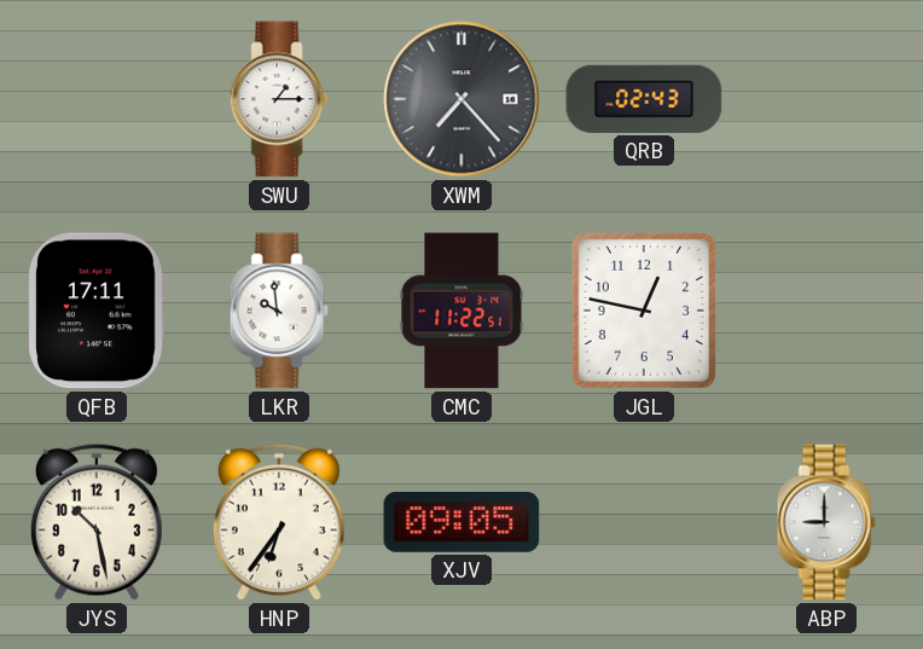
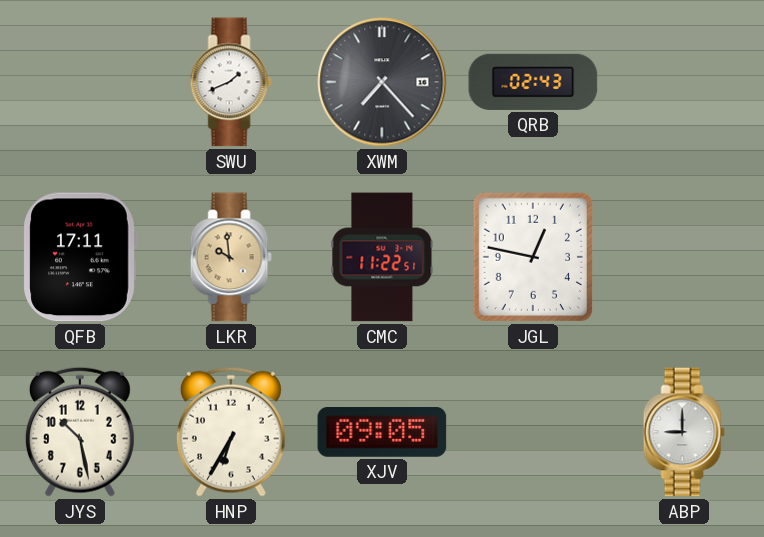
SWU: 1:15 -> 1:41
LKR dial: white -> champagne
HNP: 6:36 -> 6:35
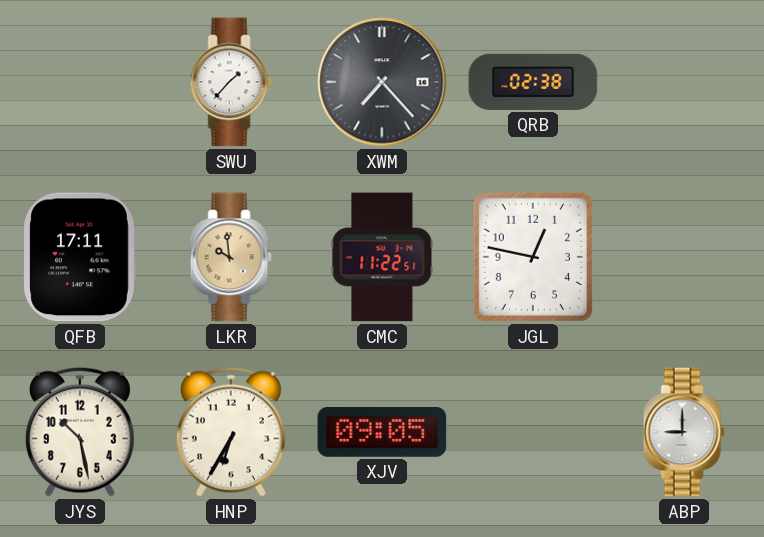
SWU: 1:41 -> 1:37
QRB: 02:43 -> 02:38
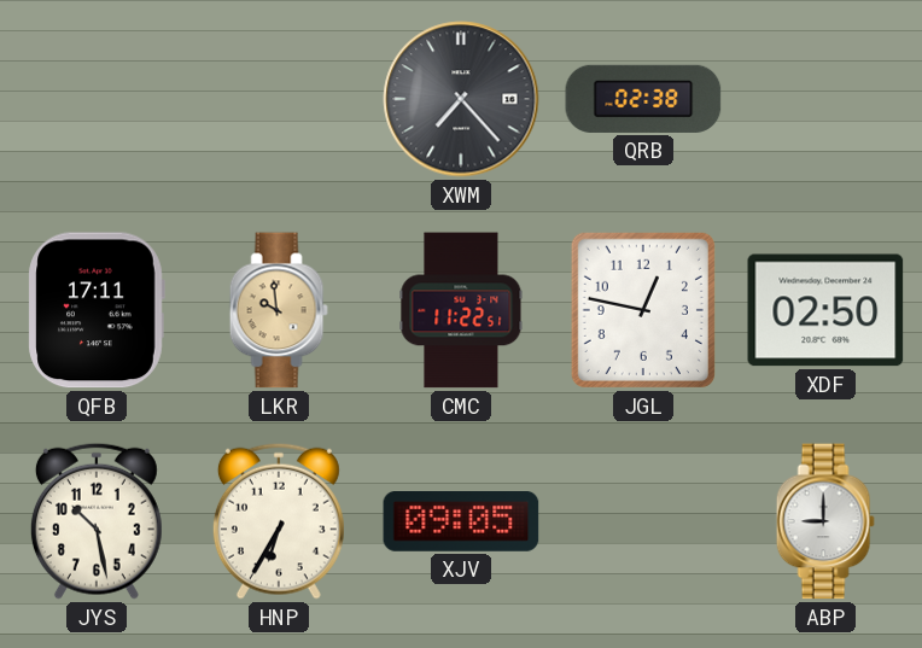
SWU: 1:37 -> none
XDF: none -> 02:50
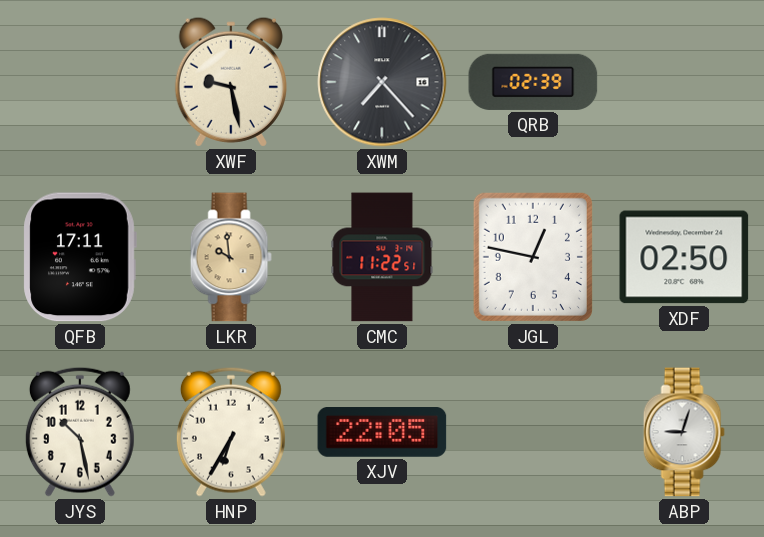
XWF: none -> 9:28
QRB: 02:38 -> 02:39
XJV: 09:05 -> 22:05
ABP: 9:00 -> 9:03
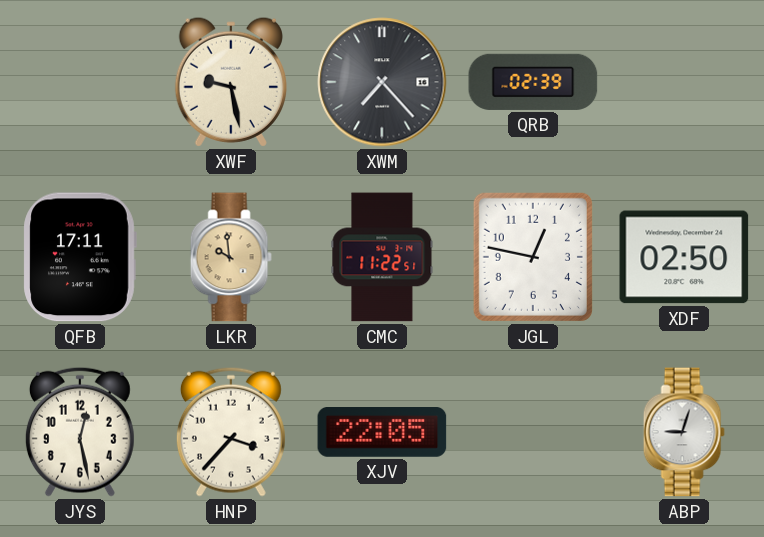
JYS: 10:28 -> 12:28
HNP: 6:35 -> 3:37
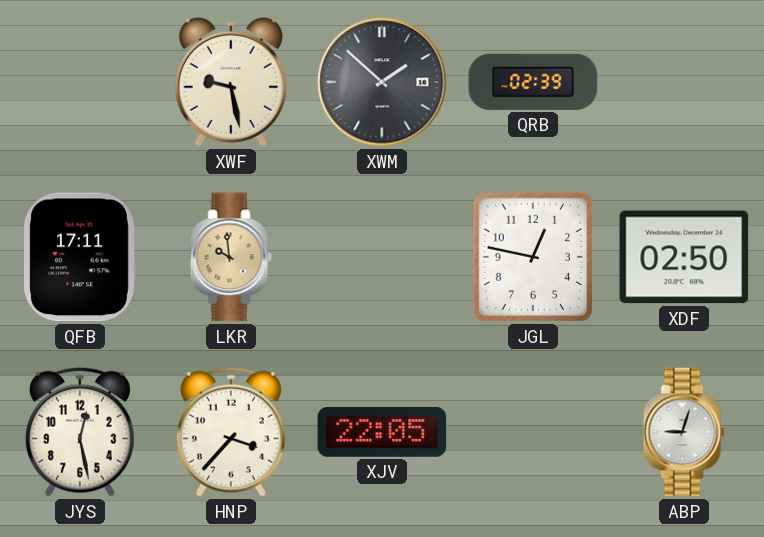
XWM: 7:23 -> 1:52
CMC: 11:22 -> none
